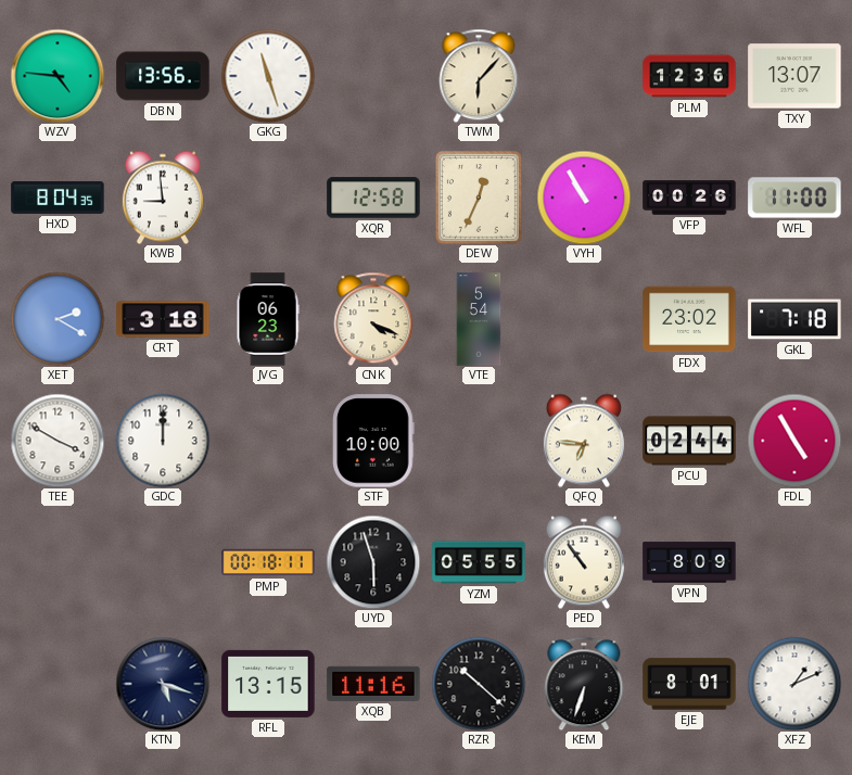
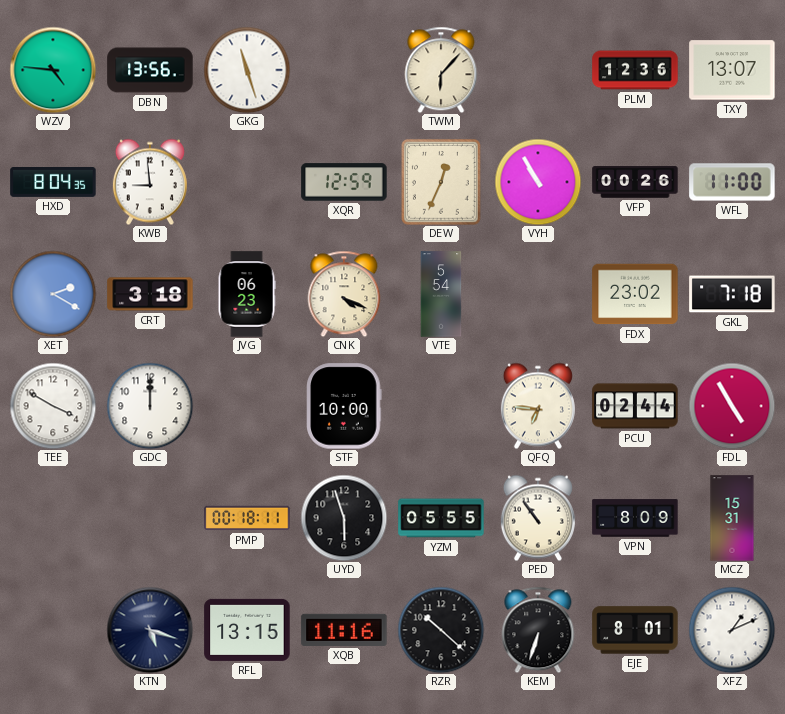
XQR: 12:58 -> 12:59
MCZ: none -> 15:31
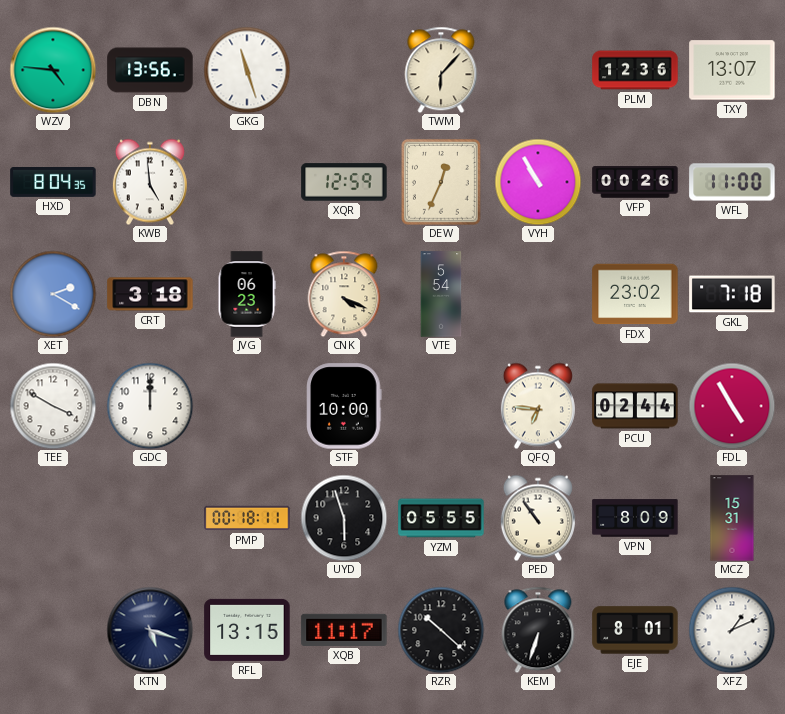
KWB: 8:59 -> 4:59
XQB: 11:16 -> 11:17
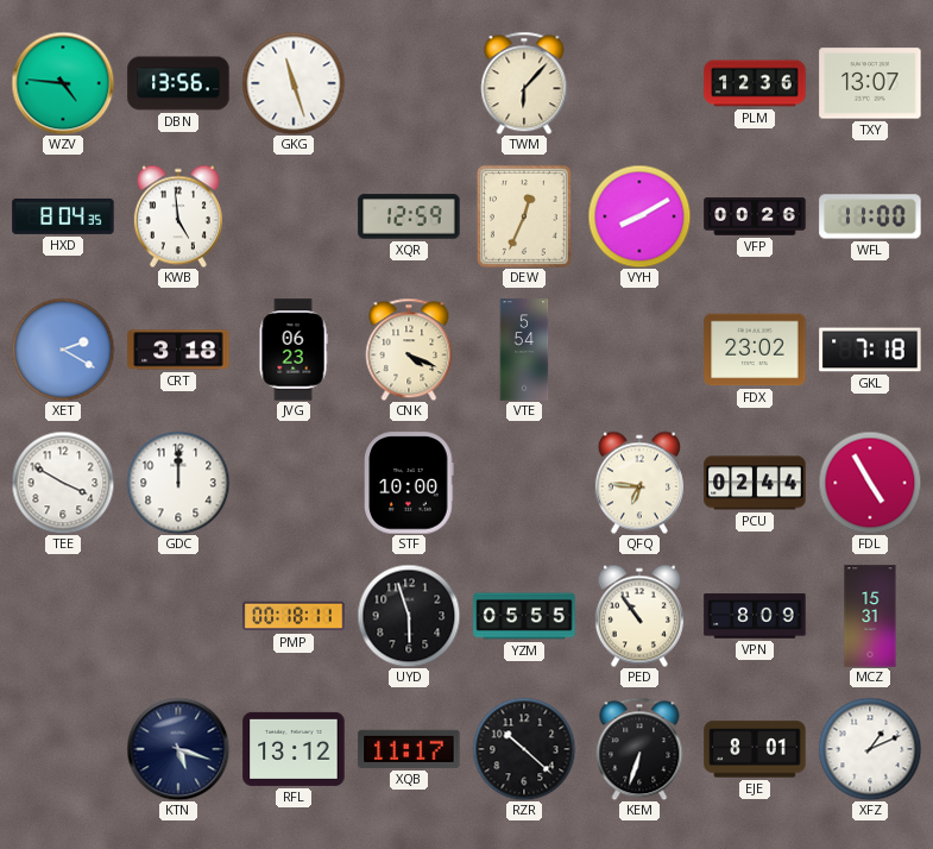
VYH: 10:55 -> 8:10
RFL: 13:15 -> 13:12
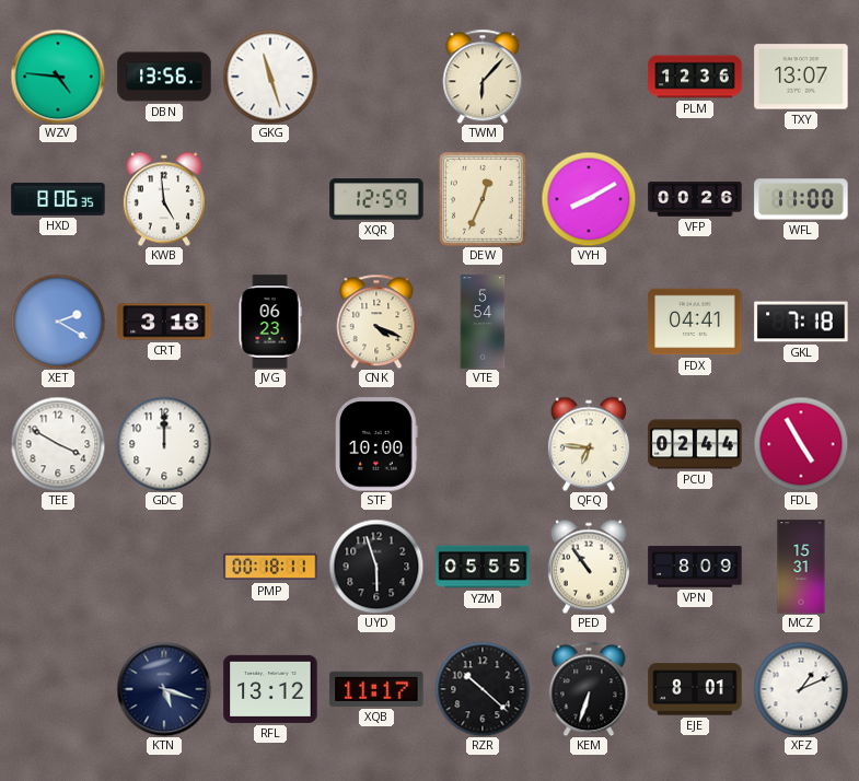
HXD: 8:04 -> 8:06
FDX: 23:02 -> 04:41
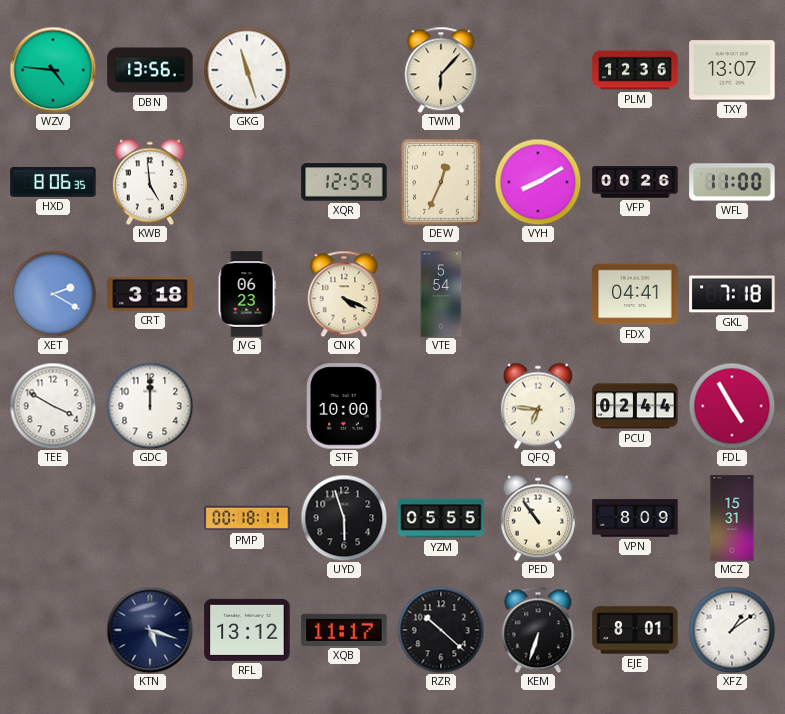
XFZ: 1:11 -> 1:09
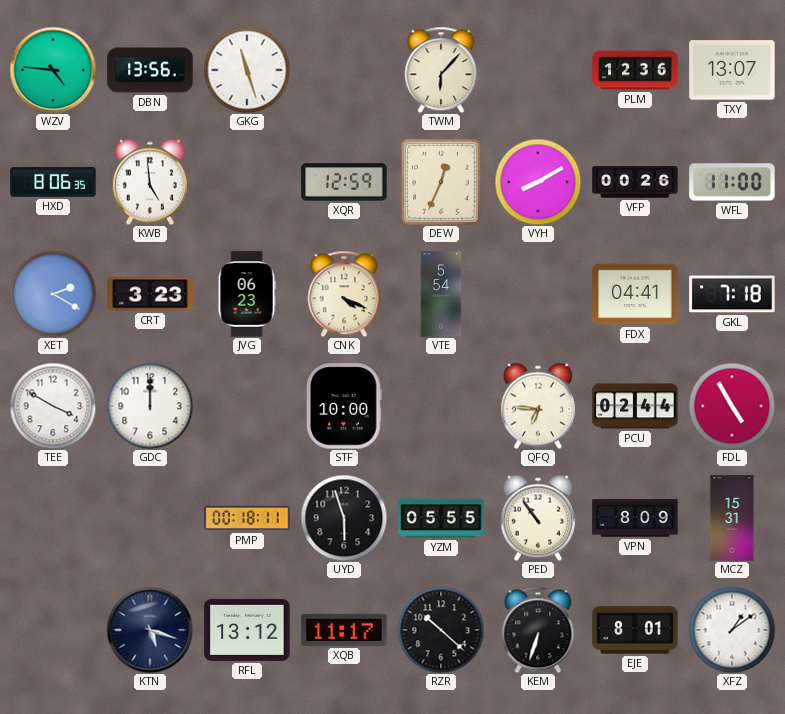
CRT: 3:18 -> 3:23
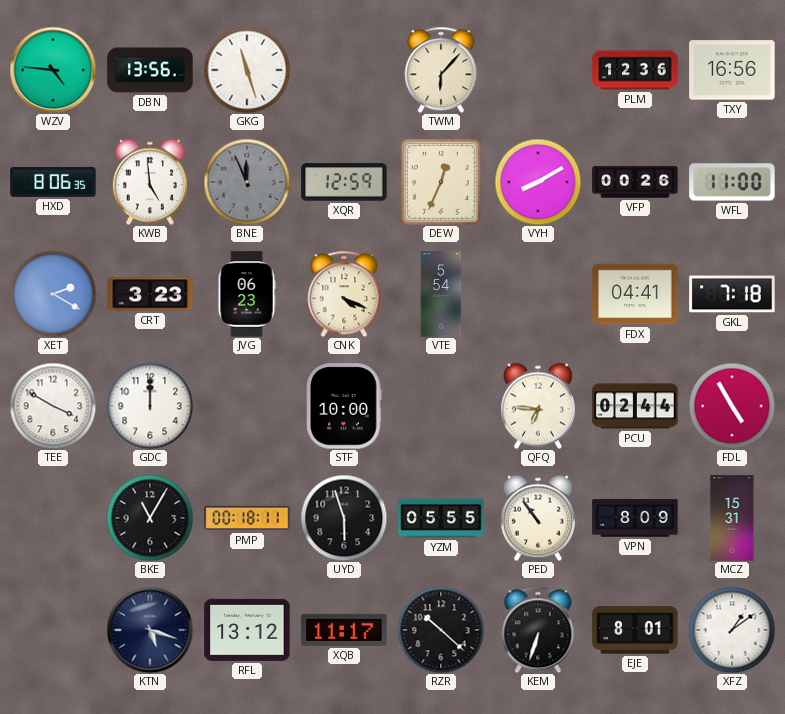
TXY: 13:07 -> 16:56
BNE: none -> 11:56
BKE: none -> 11:05
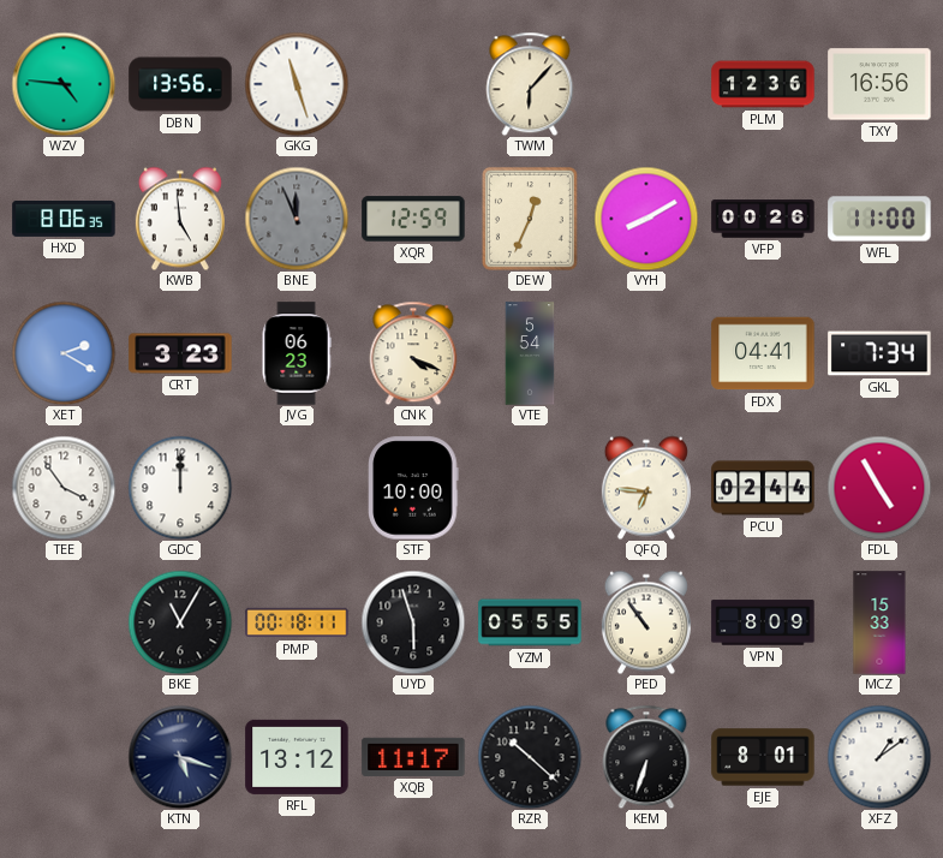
GKL: 7:18 -> 7:34
TEE: 3:50 -> 3:54
MCZ: 15:31 -> 15:33
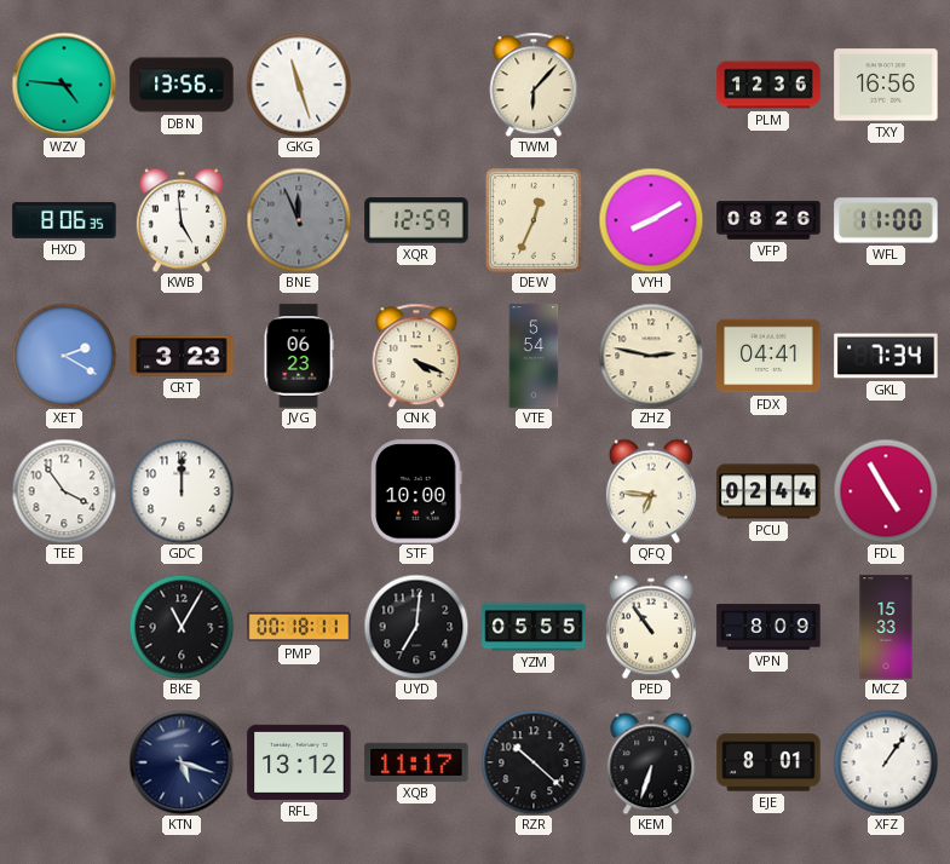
VFP: 00:26 -> 08:26
ZHZ: none -> 2:47
UYD: 5:57 -> 7:01
XFZ: 1:09 -> 1:06
